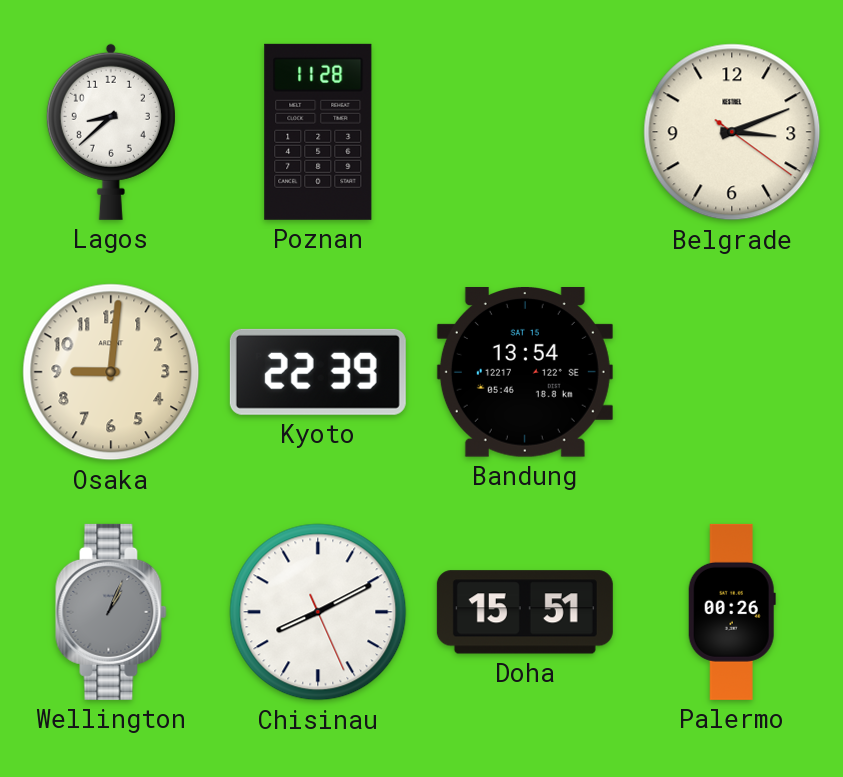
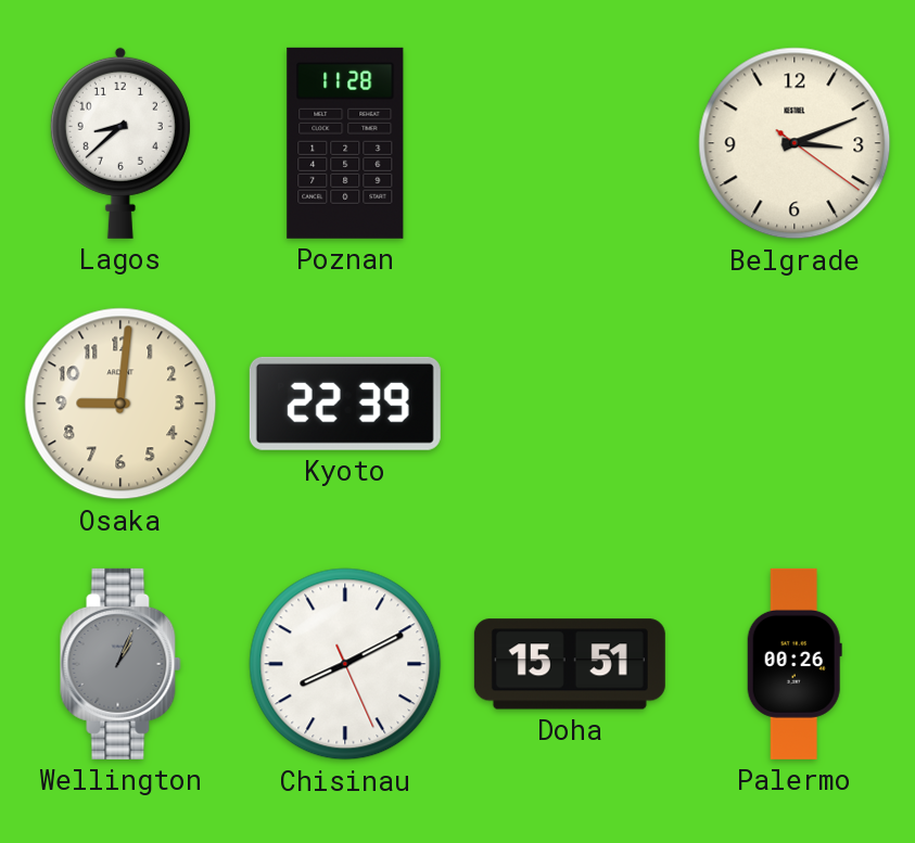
Bandung: 13:54 -> none
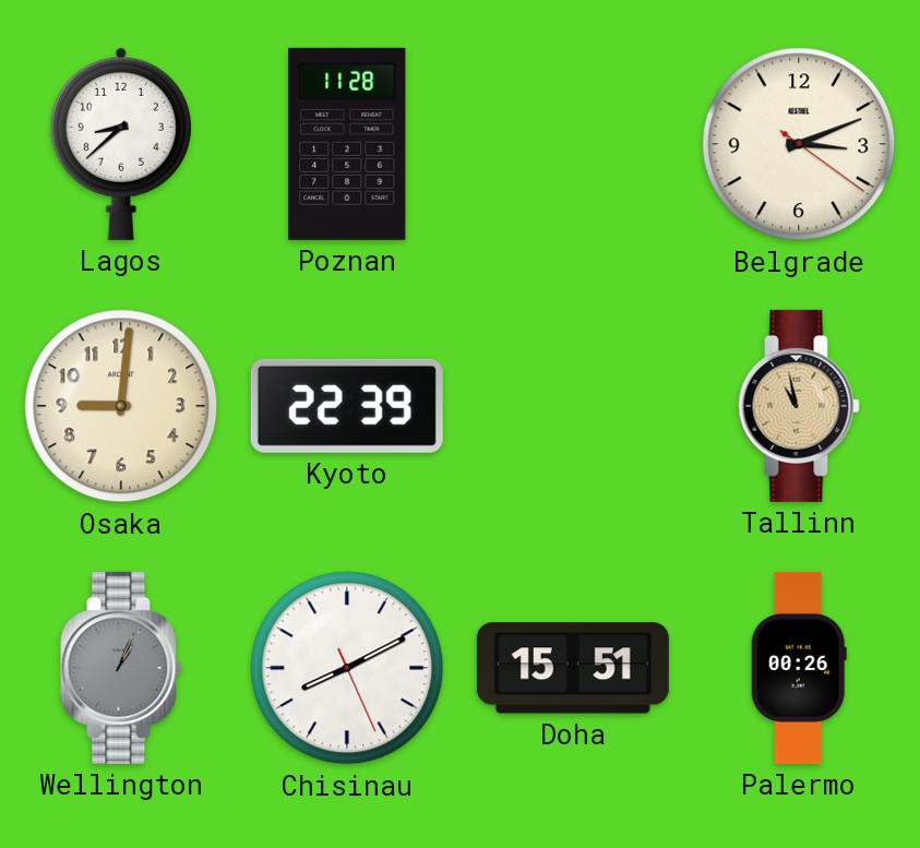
Tallinn: none -> 10:58
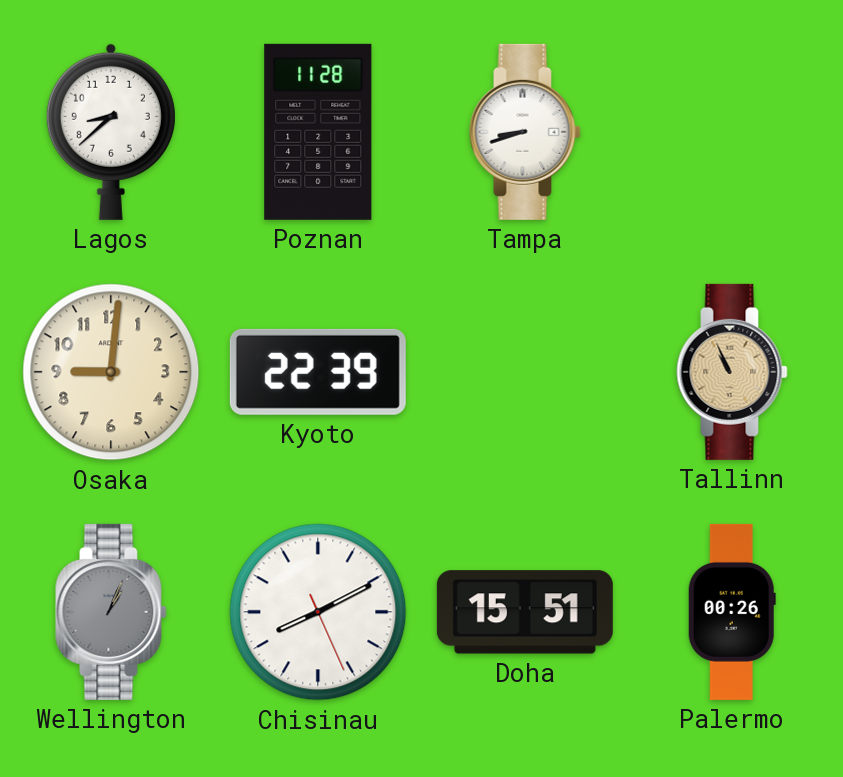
Tampa: none -> 8:42
Belgrade: 3:11 -> none
Tallinn: 10:58 -> 10:56
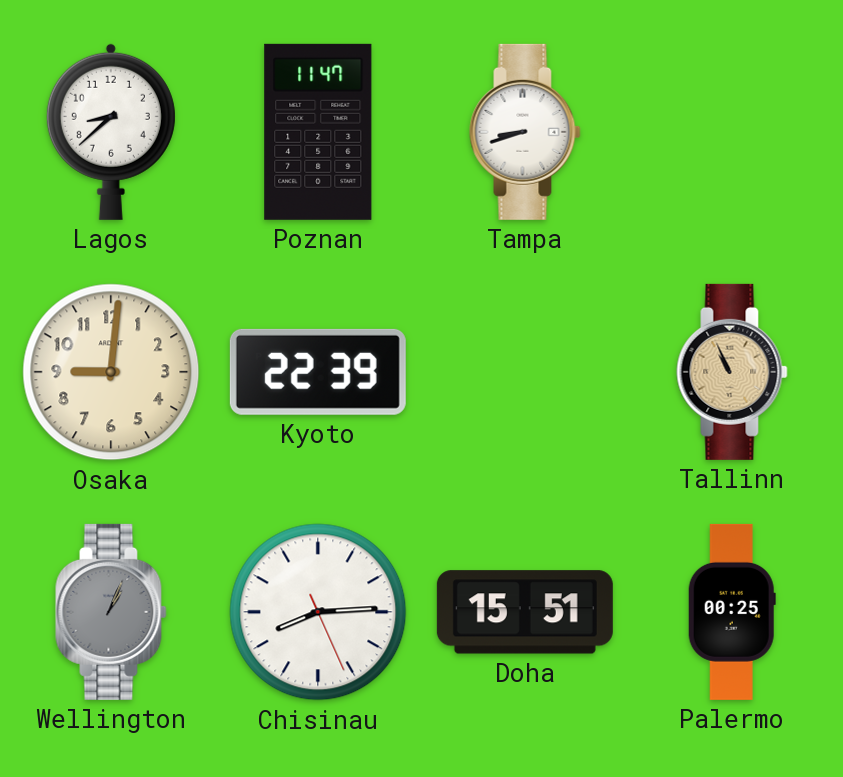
Poznan: 11:28 -> 11:47
Chisinau: 8:10 -> 8:14
Palermo: 00:26 -> 00:25
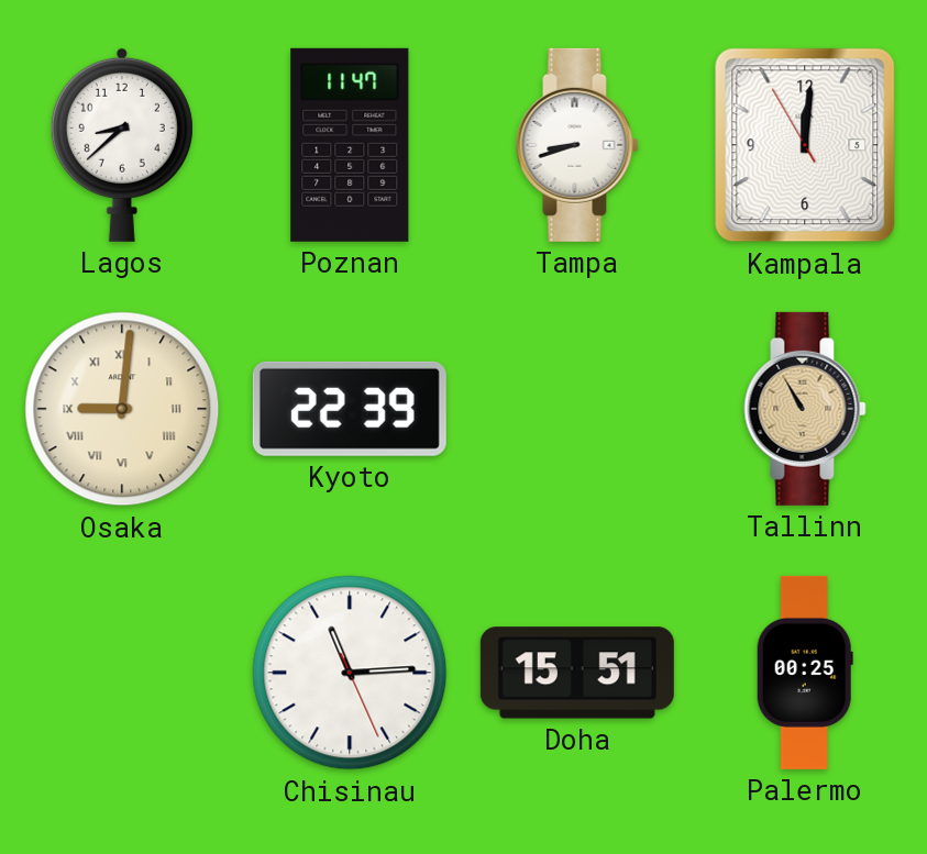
Kampala: none -> 12:00
Osaka numerals: Arabic -> Roman
Tallinn: 10:56 -> 10:55
Wellington: 1:04 -> none
Chisinau: 8:14 -> 11:14
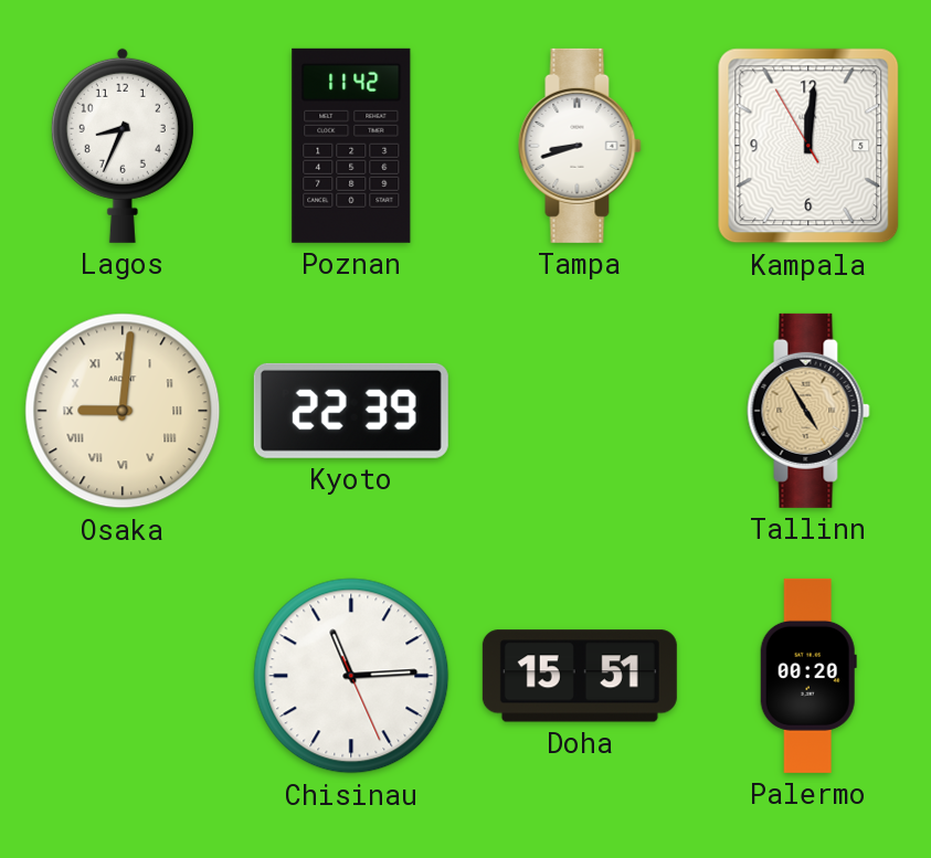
Lagos: 8:38 -> 8:34
Poznan: 11:47 -> 11:42
Tallinn: 10:55 -> 4:55
Palermo: 00:25 -> 00:20
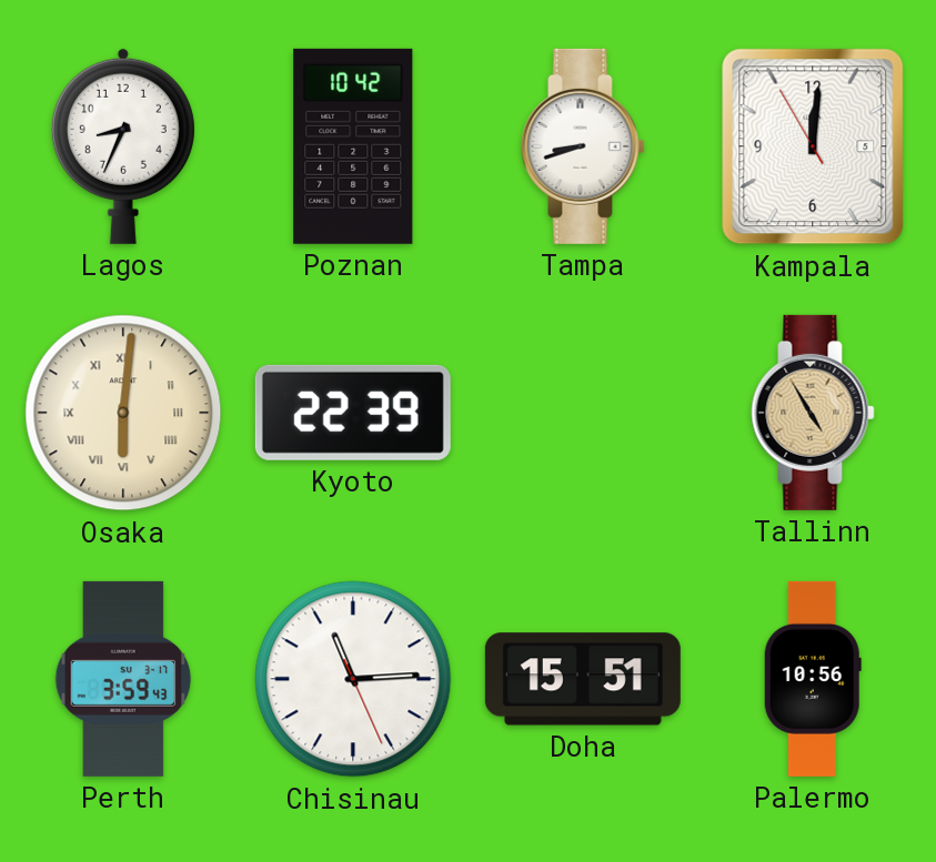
Poznan: 11:42 -> 10:42
Osaka: 9:01 -> 6:01
Perth: none -> 3:59
Palermo: 00:20 -> 10:56
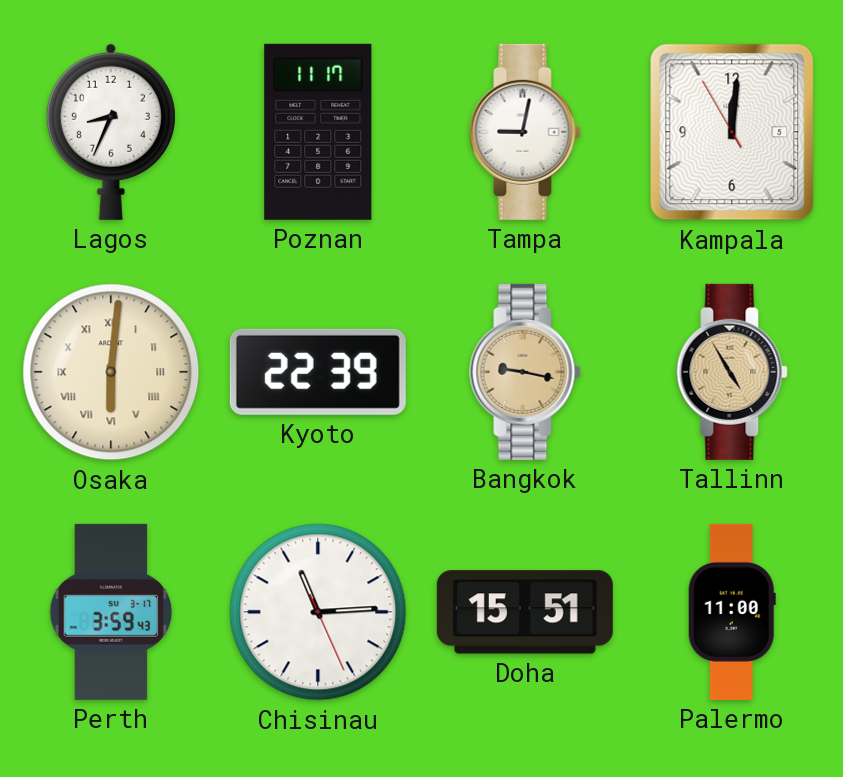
Poznan: 10:42 -> 11:17
Tampa: 8:42 -> 9:02
Bangkok: none -> 9:17
Palermo: 10:56 -> 11:00
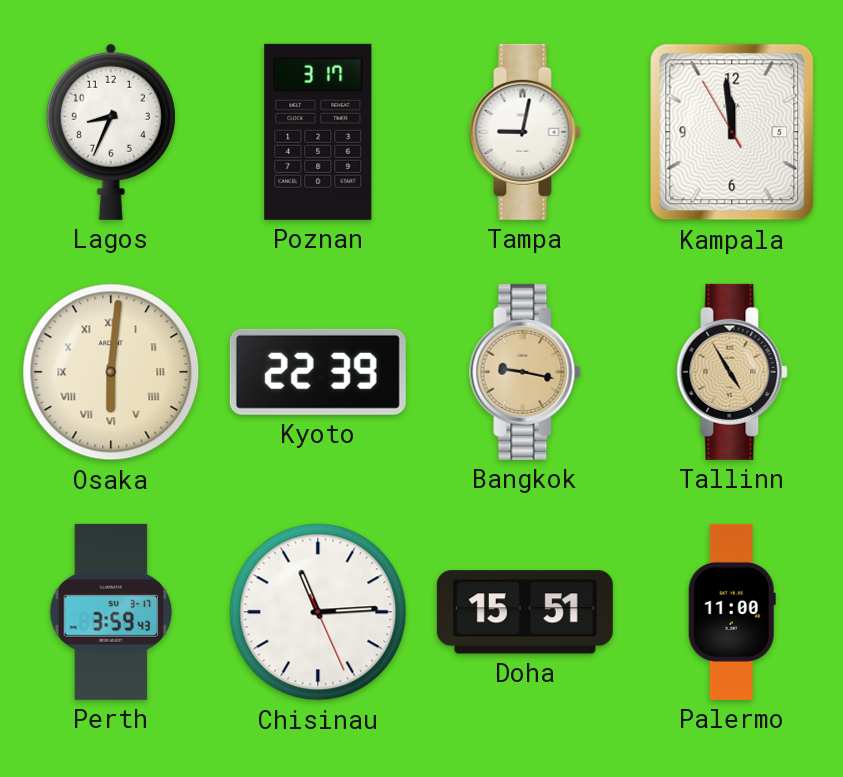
Poznan: 11:17 -> 3:17
Kampala: 12:00 -> 11:58
